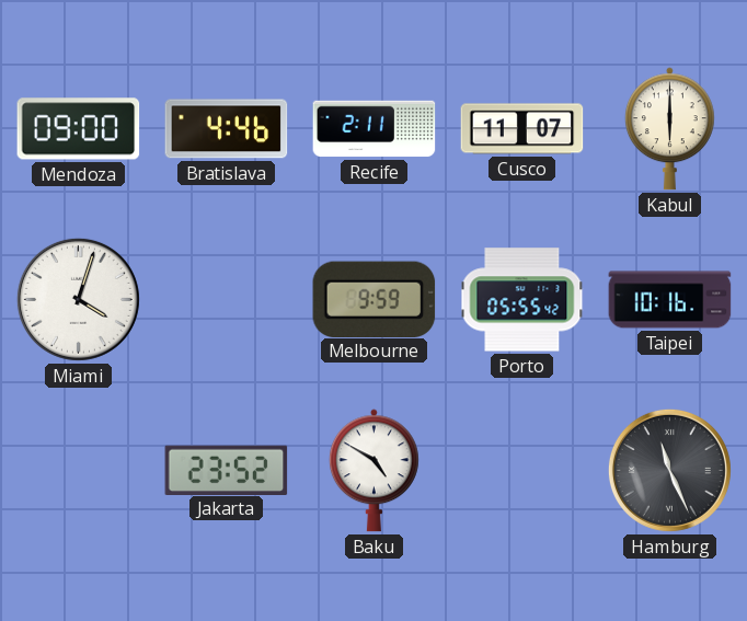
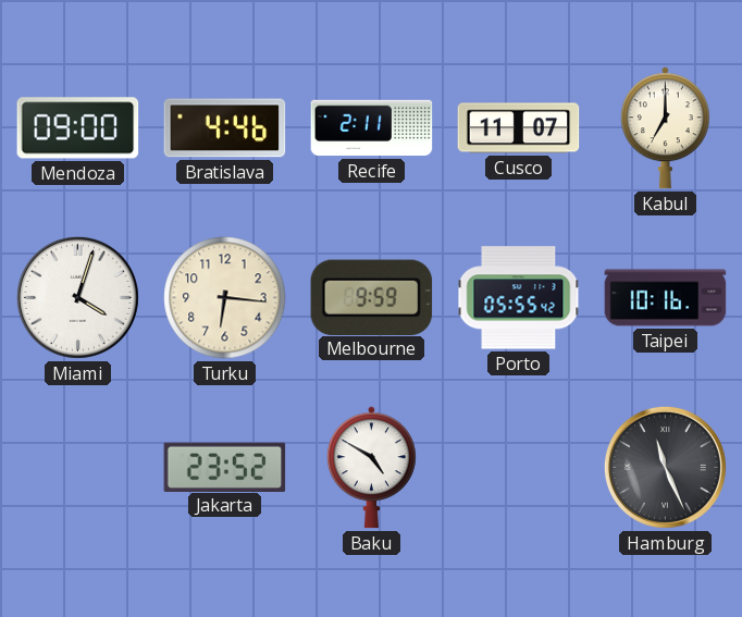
Kabul: 6:00 -> 7:00
Turku: none -> 6:16
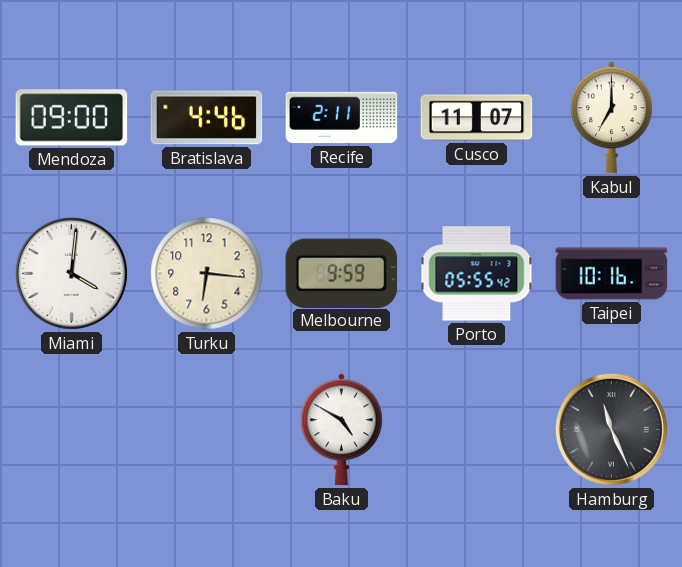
Miami: 4:03 -> 4:01
Jakarta: 23:52 -> none
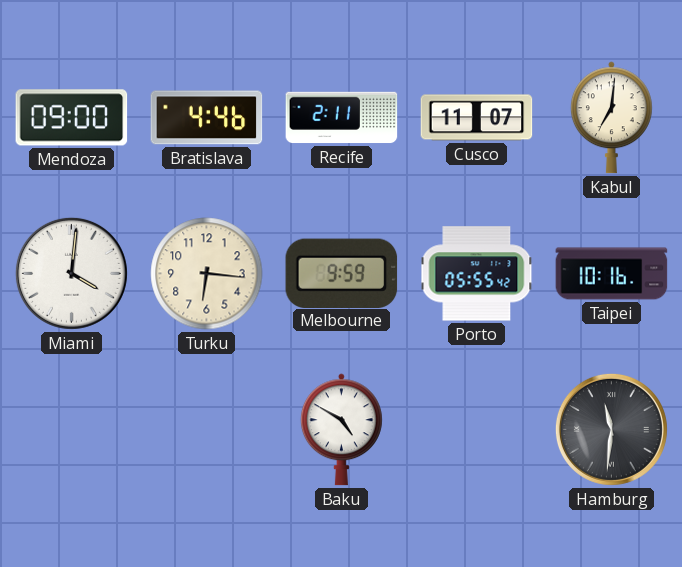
Kabul: 7:00 -> 7:01
Hamburg: 11:26 -> 11:31
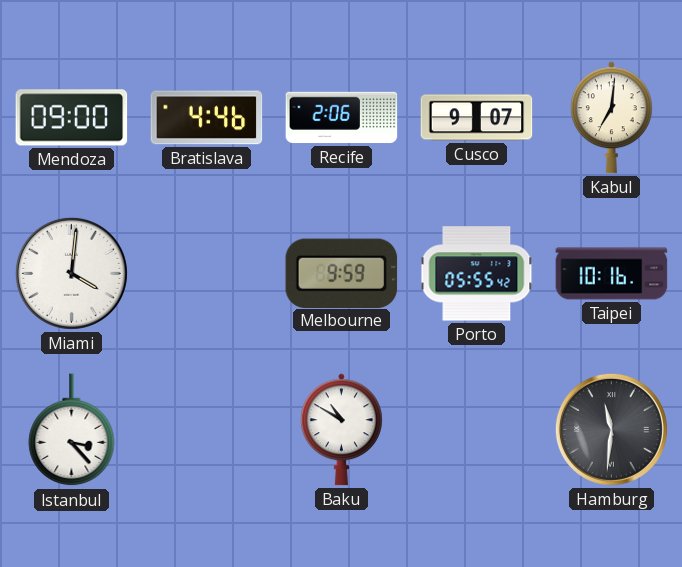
Recife: 2:11 -> 2:06
Cusco: 11:07 -> 9:07
Turku: 6:16 -> none
Istanbul: none -> 3:23
Baku: 4:50 -> 10:50
